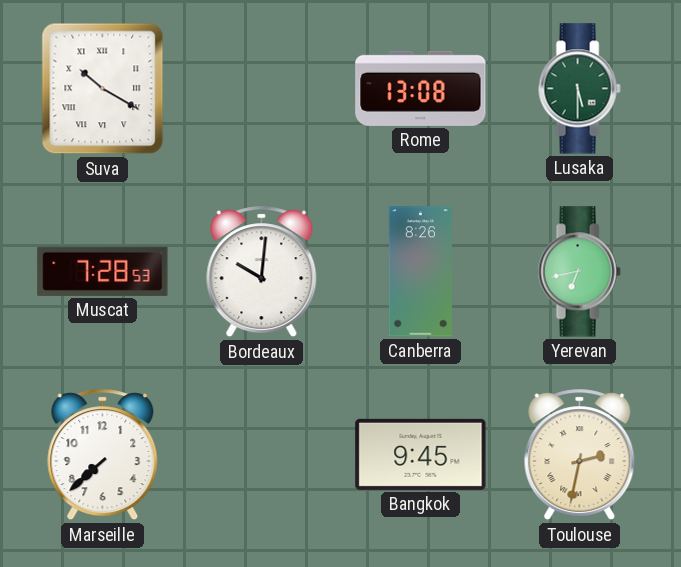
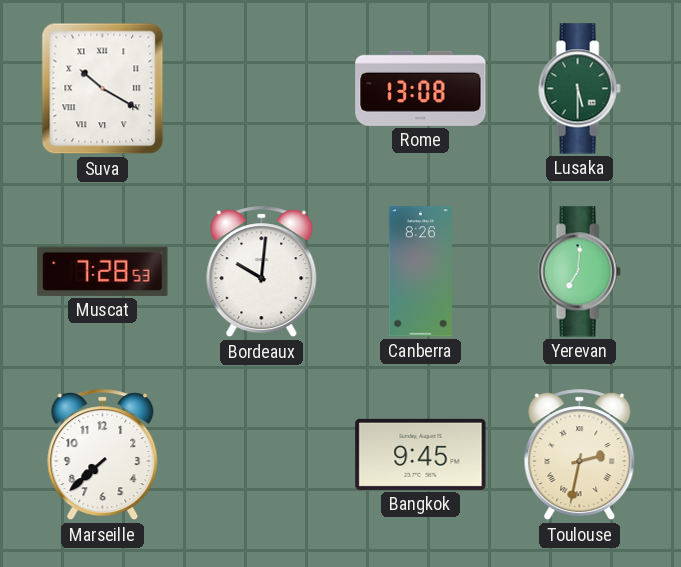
Yerevan: 6:43 -> 7:01
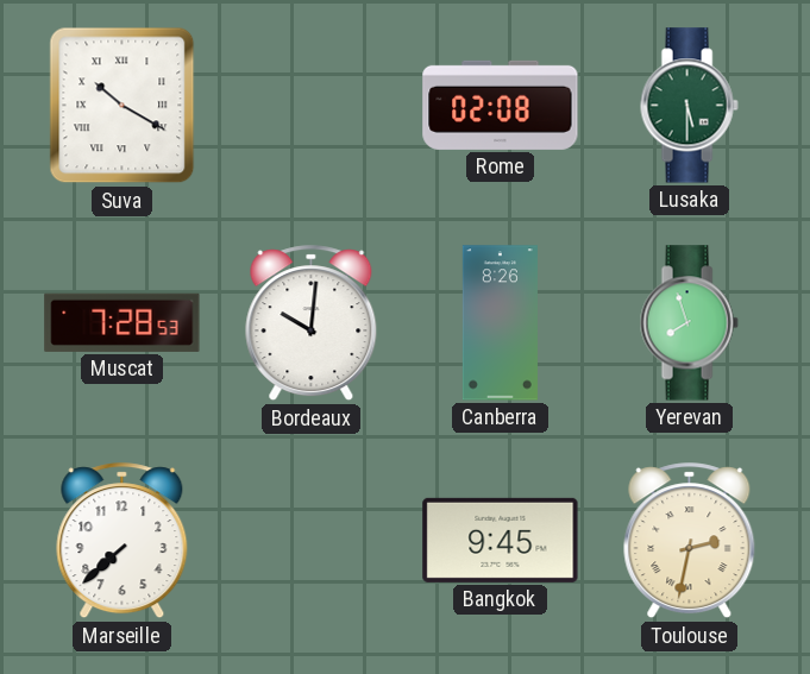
Rome: 13:08 -> 02:08
Yerevan: 7:01 -> 7:57
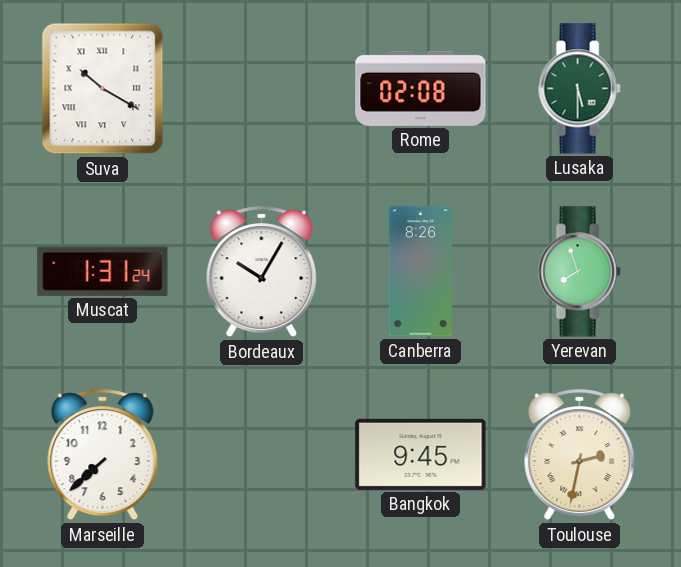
Muscat: 7:28 -> 1:31
Bordeaux: 10:01 -> 10:05
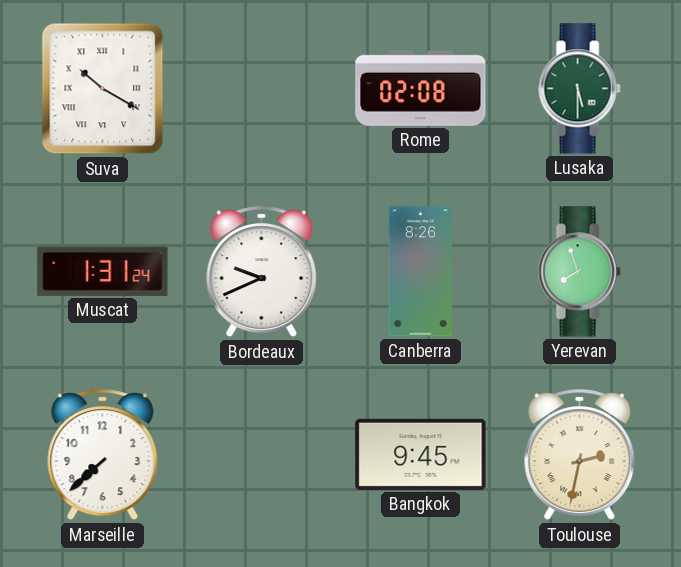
Bordeaux: 10:05 -> 9:41
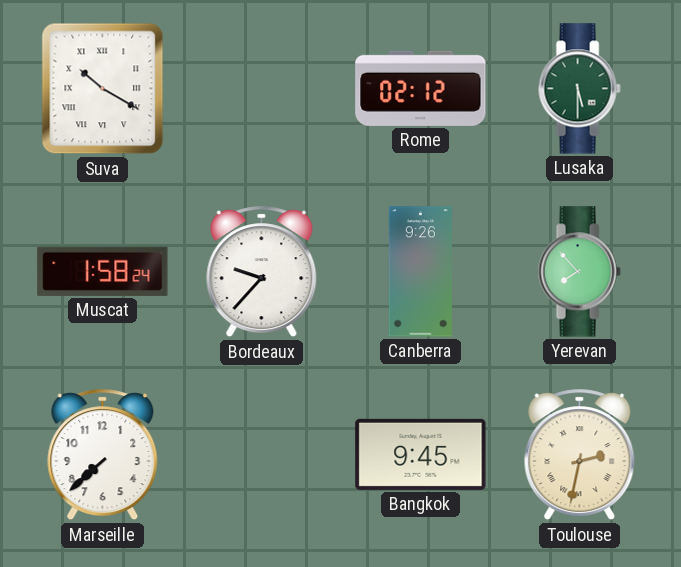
Rome: 02:08 -> 02:12
Muscat: 1:31 -> 1:58
Bordeaux: 9:41 -> 9:37
Canberra: 8:26 -> 9:26
Yerevan: 7:57 -> 7:53
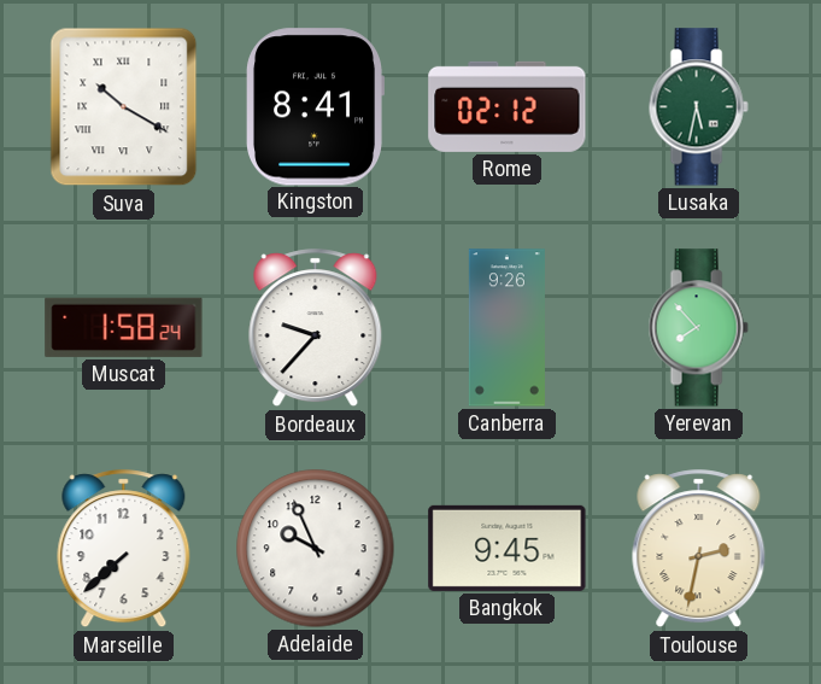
Kingston: none -> 8:41
Lusaka: 5:30 -> 5:32
Adelaide: none -> 9:56
